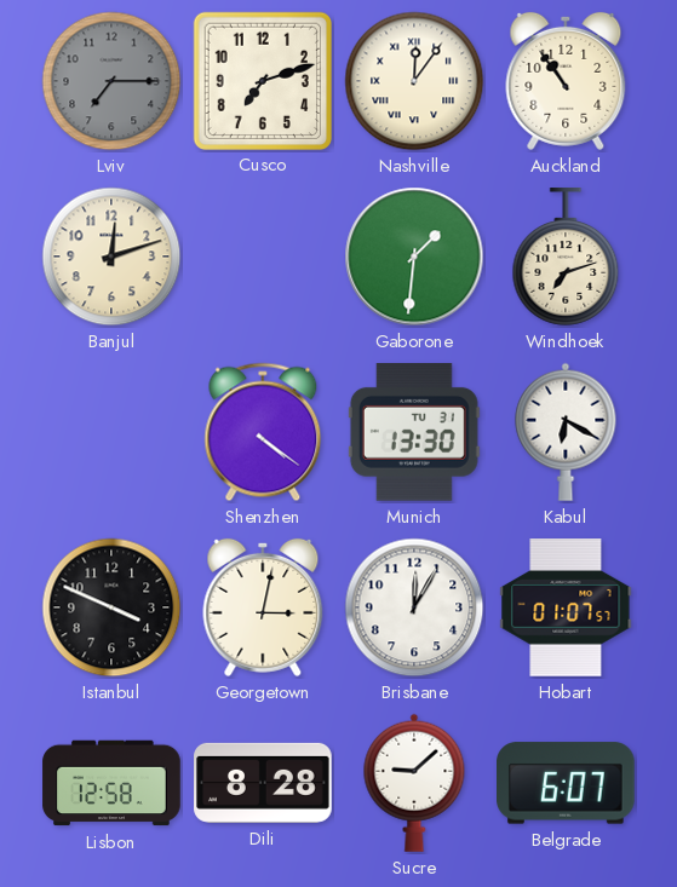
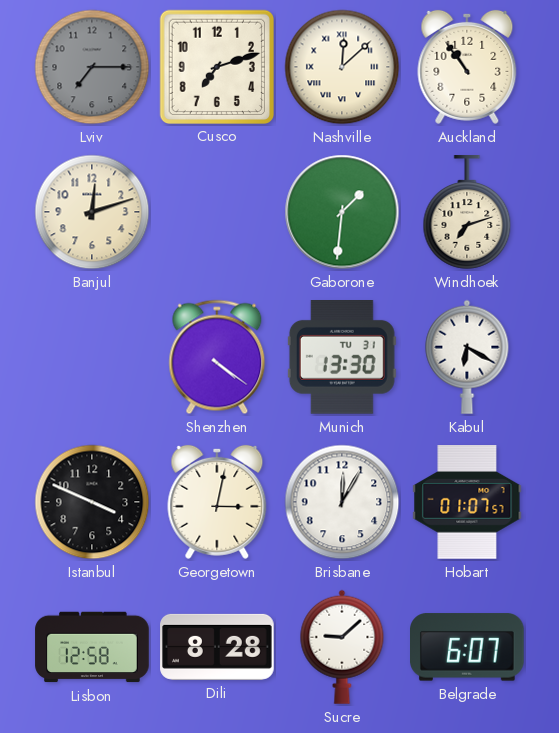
Nashville: 12:06 -> 12:08
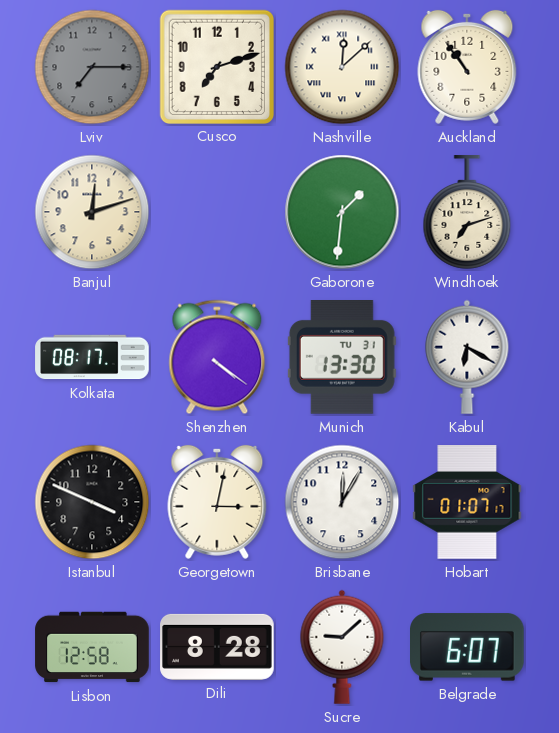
Kolkata: none -> 08:17
Hobart: 01:07:57 -> 01:07:17
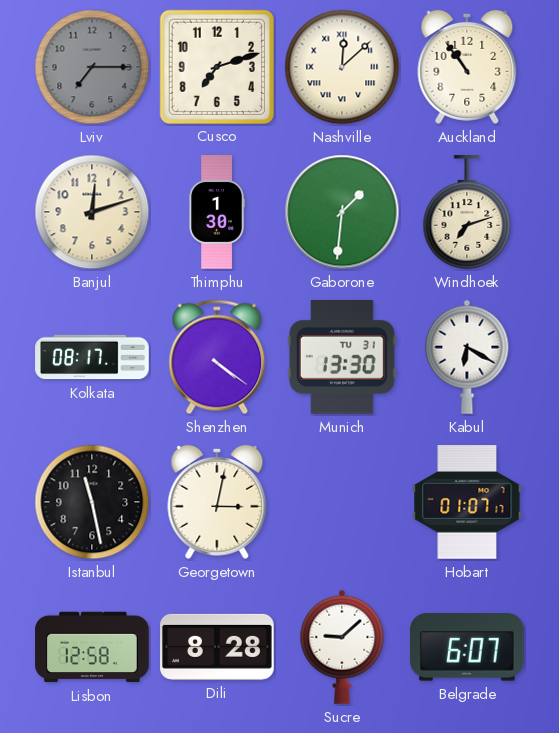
Thimphu: none -> 1:30
Istanbul: 3:49 -> 11:28
Brisbane: 12:05 -> none
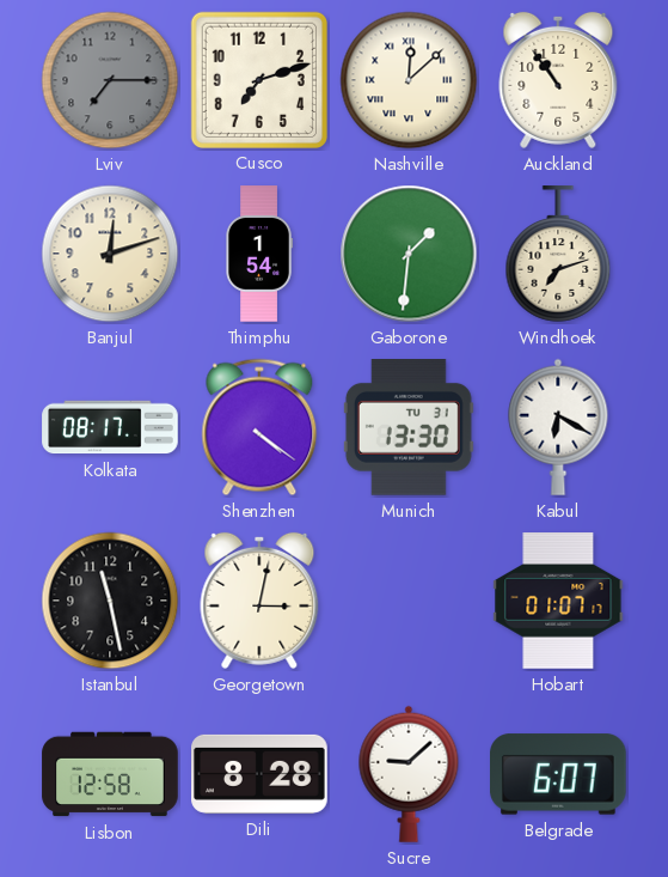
Thimphu: 1:30 -> 1:54
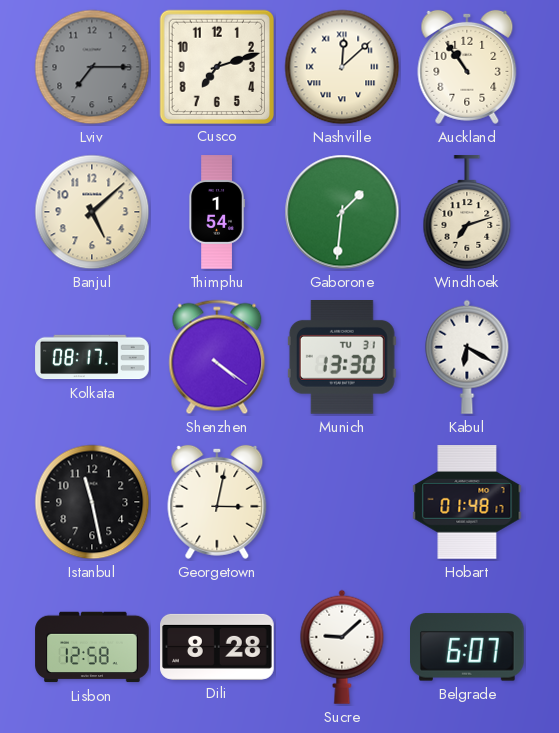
Banjul: 12:12 -> 5:08
Hobart: 01:07 -> 01:48
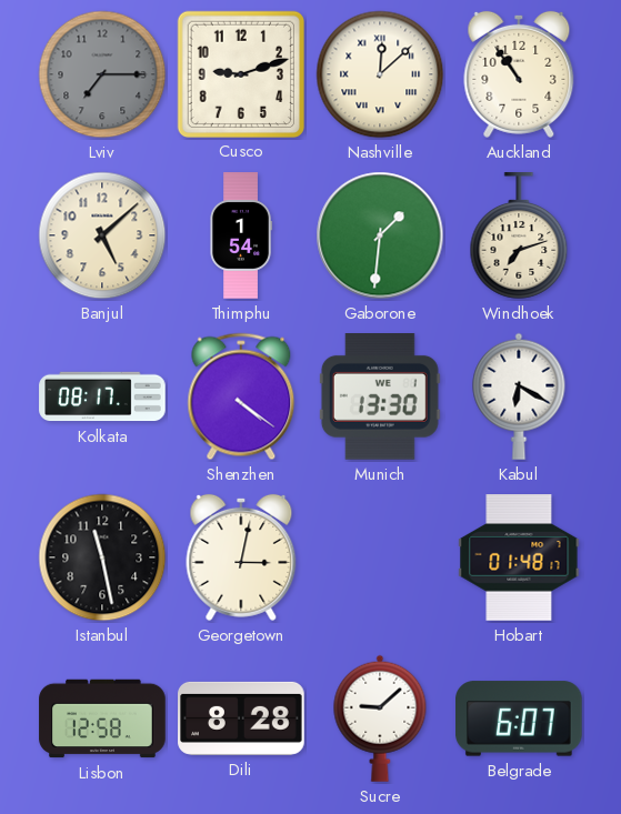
Cusco: 7:12 -> 9:12
Munich date: TU 31 -> WE 1
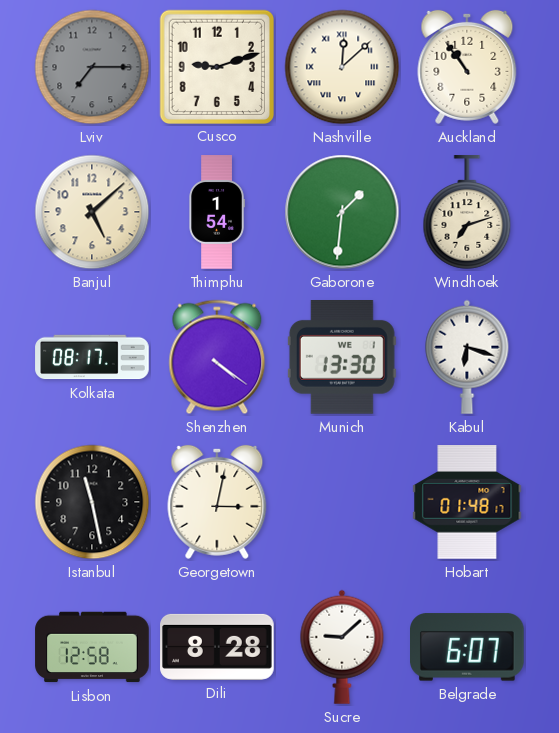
Kabul: 6:20 -> 6:18
